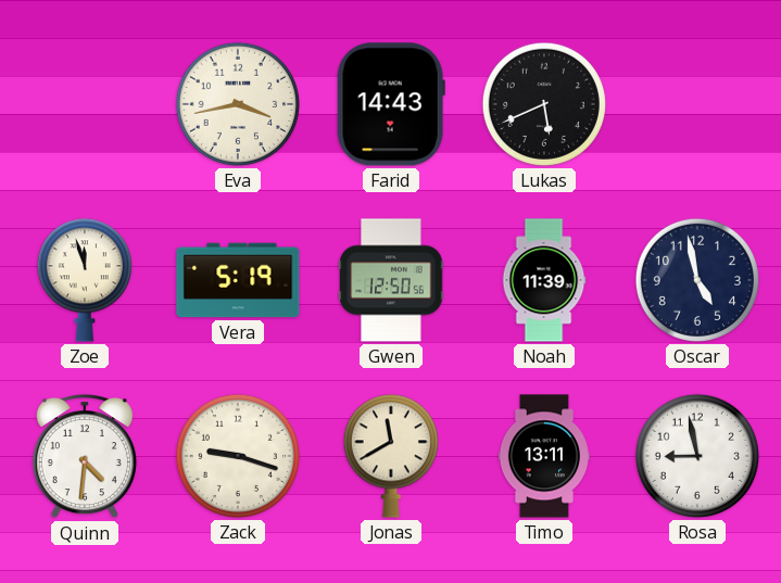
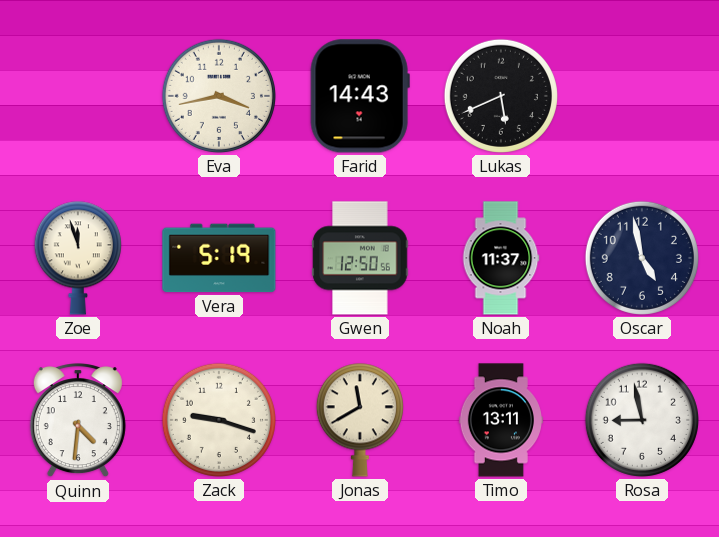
Noah: 11:39 -> 11:37
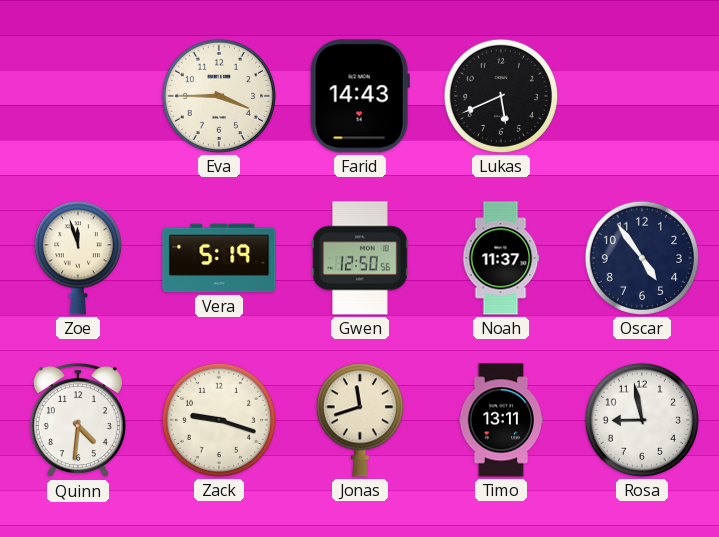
Eva: 3:43 -> 3:45
Oscar: 4:58 -> 4:54
Jonas: 11:40 -> 11:42
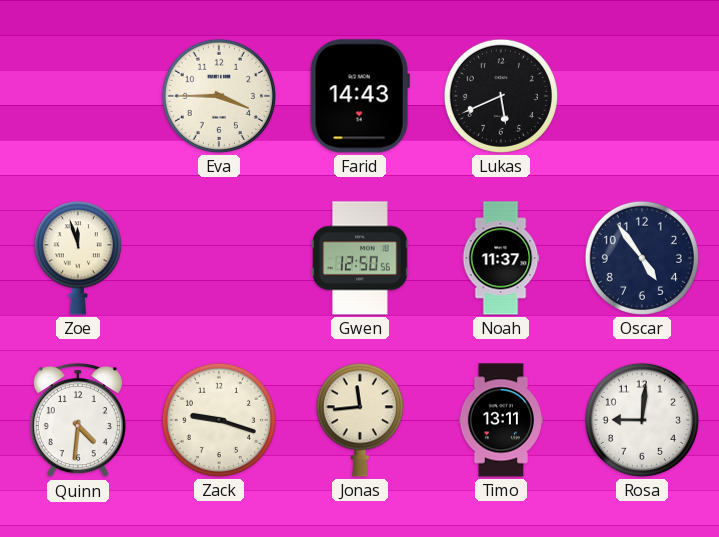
Vera: 5:19 -> none
Jonas: 11:42 -> 11:44
Rosa: 8:58 -> 9:01
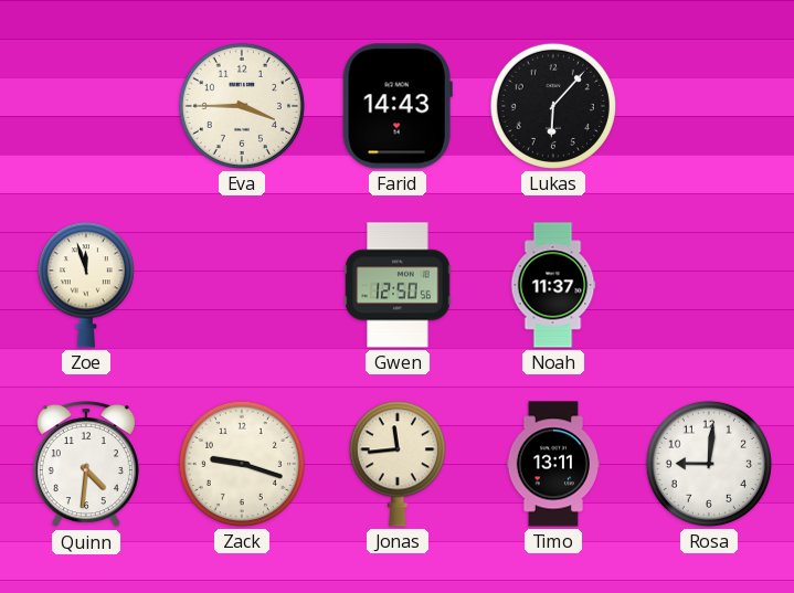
Lukas: 5:41 -> 6:07
Oscar: 4:54 -> none
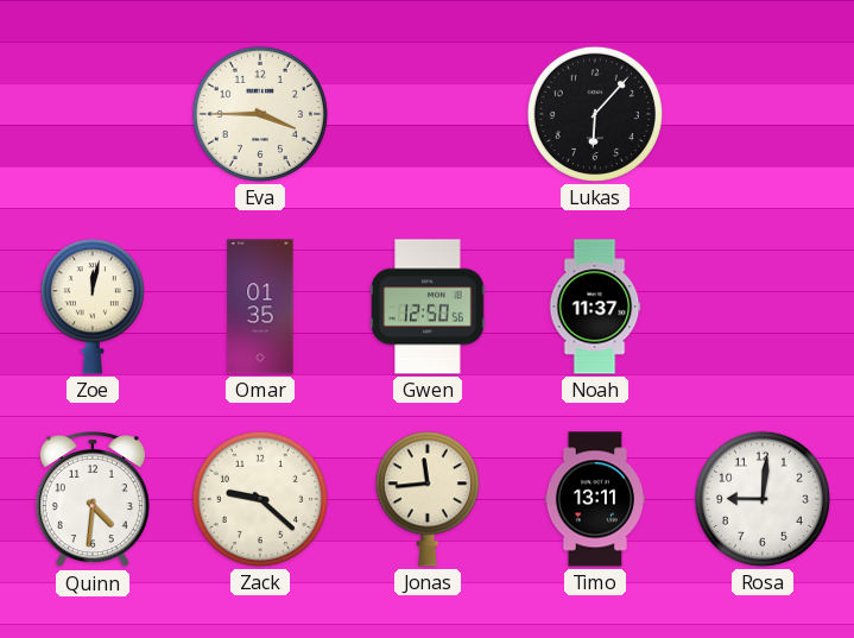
Farid: 14:43 -> none
Zoe: 11:57 -> 12:02
Omar: none -> 01:35
Zack: 9:18 -> 9:22
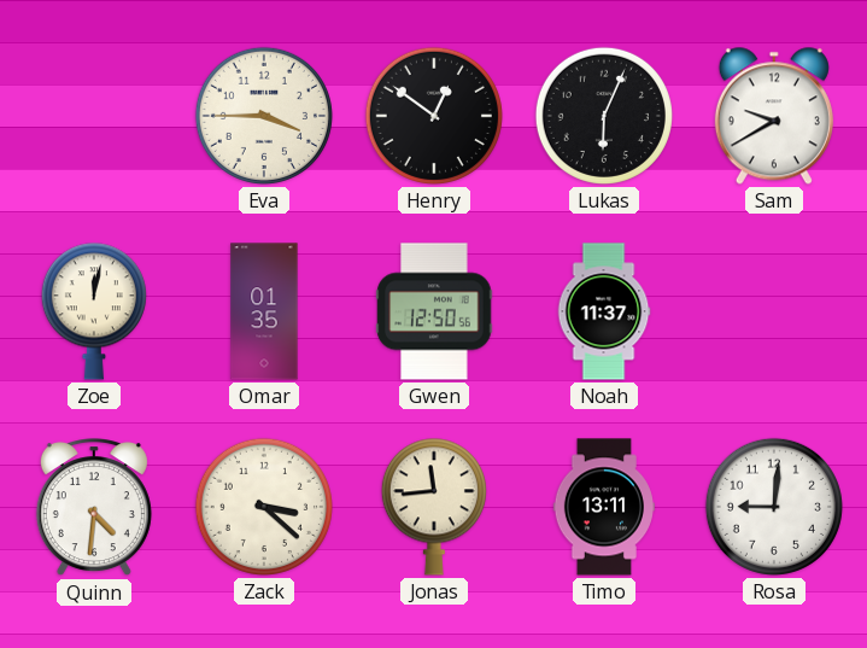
Henry: none -> 12:51
Lukas: 6:07 -> 6:04
Sam: none -> 9:40
Zack: 9:22 -> 3:22
